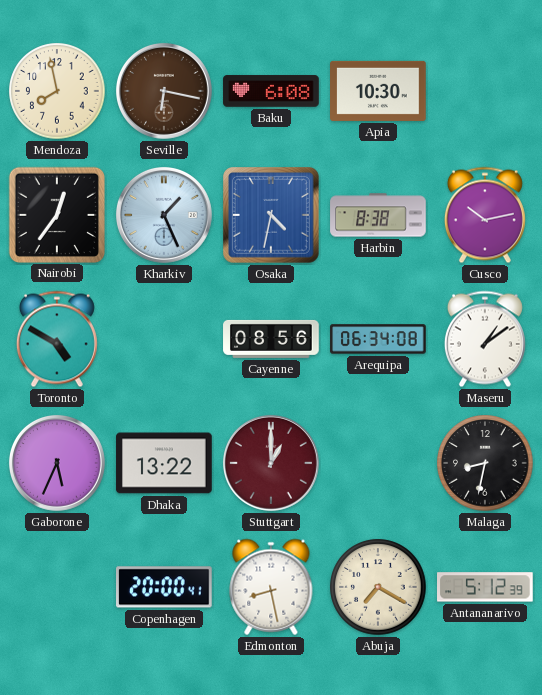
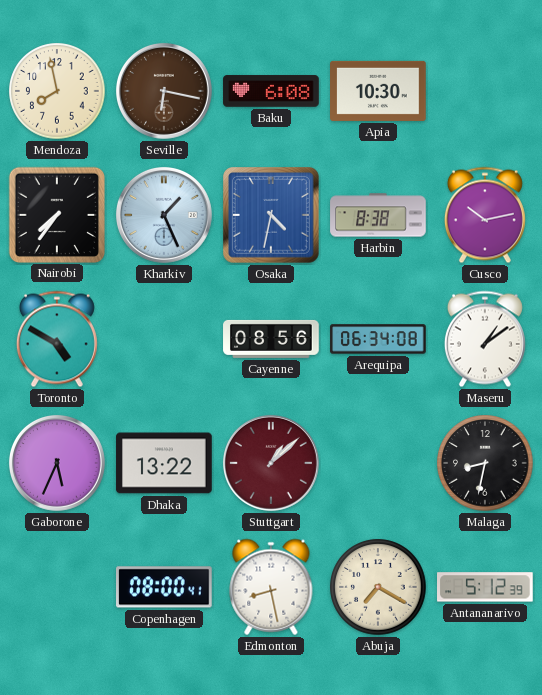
Nairobi: 12:36 -> 7:36
Stuttgart: 1:00 -> 1:08
Copenhagen: 20:00 -> 08:00
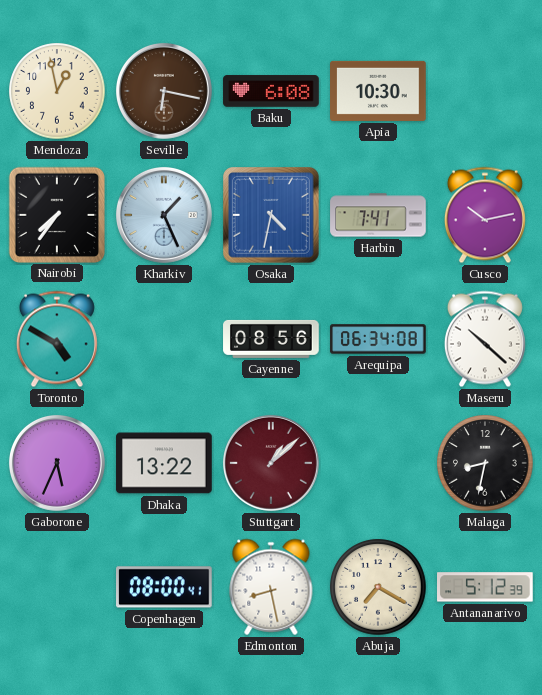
Mendoza: 7:58 -> 12:58
Harbin: 8:38 -> 7:41
Maseru: 1:09 -> 10:22
